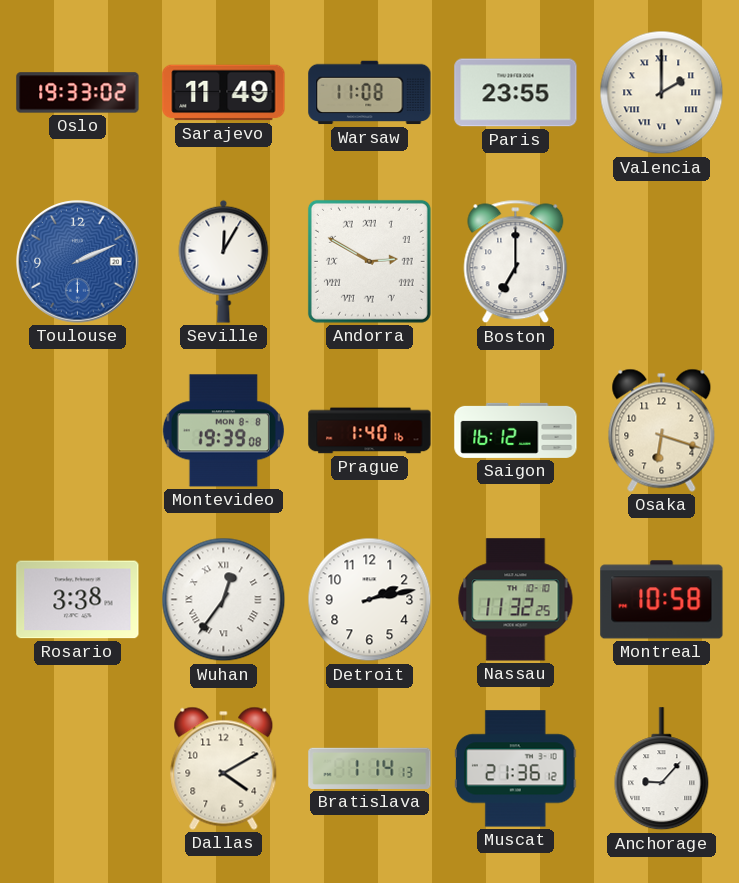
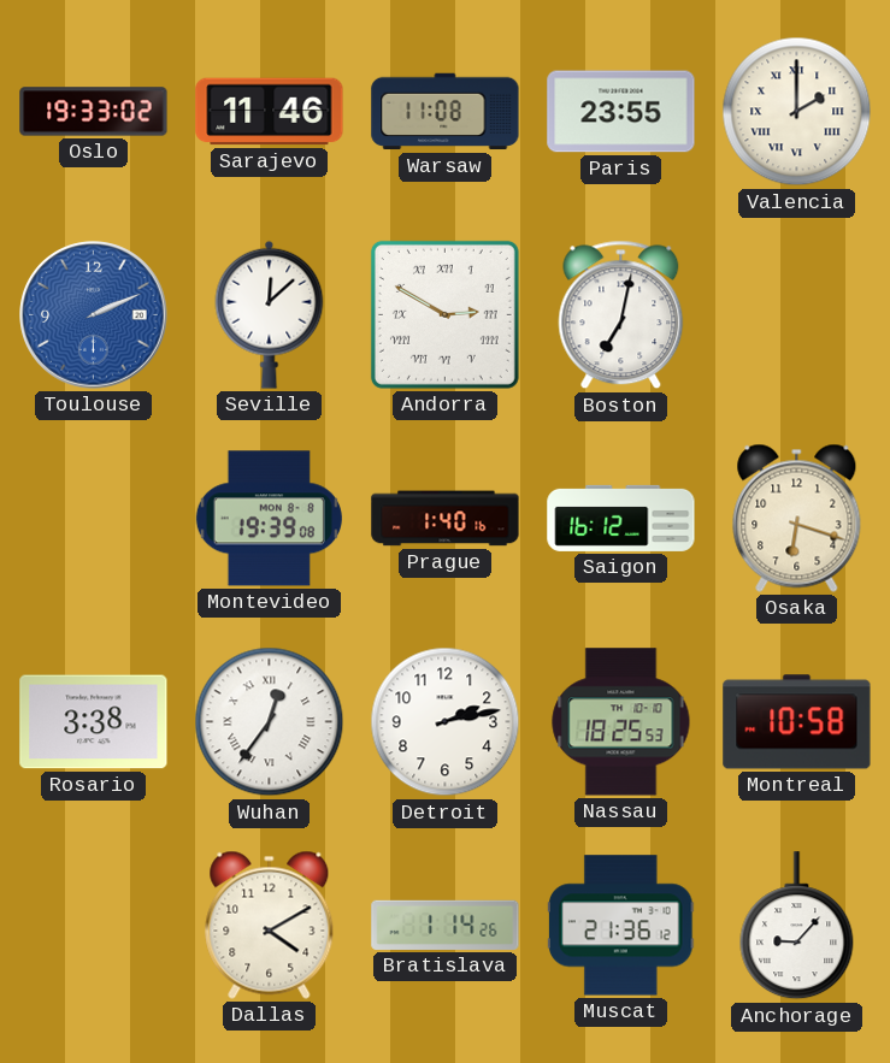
Sarajevo: 11:49 -> 11:46
Seville: 12:05 -> 12:08
Boston: 7:00 -> 7:02
Nassau: 11:32 -> 18:25
Bratislava: 1:14:13 -> 1:14:26
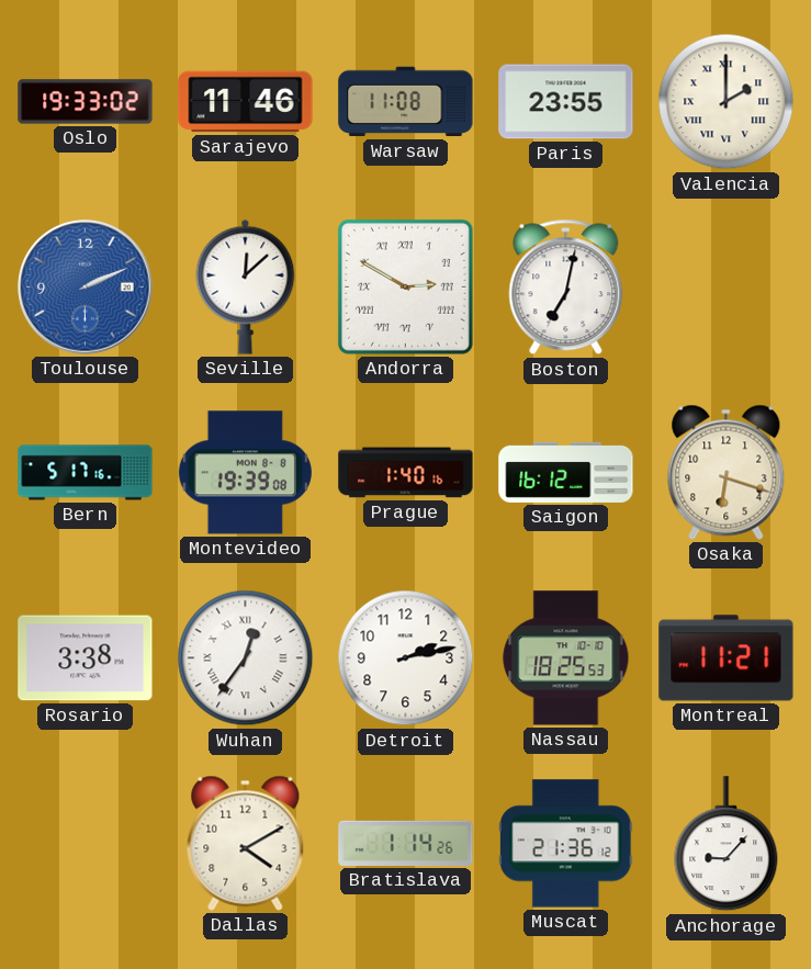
Bern: none -> 5:17
Montreal: 10:58 -> 11:21
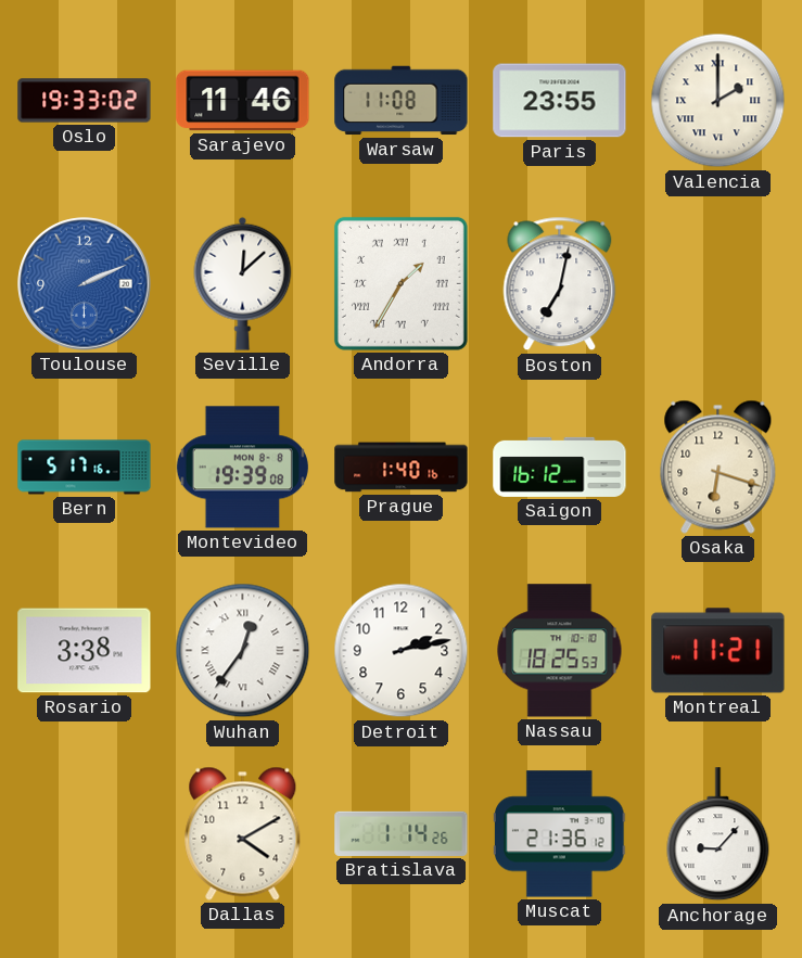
Andorra: 2:50 -> 1:35
